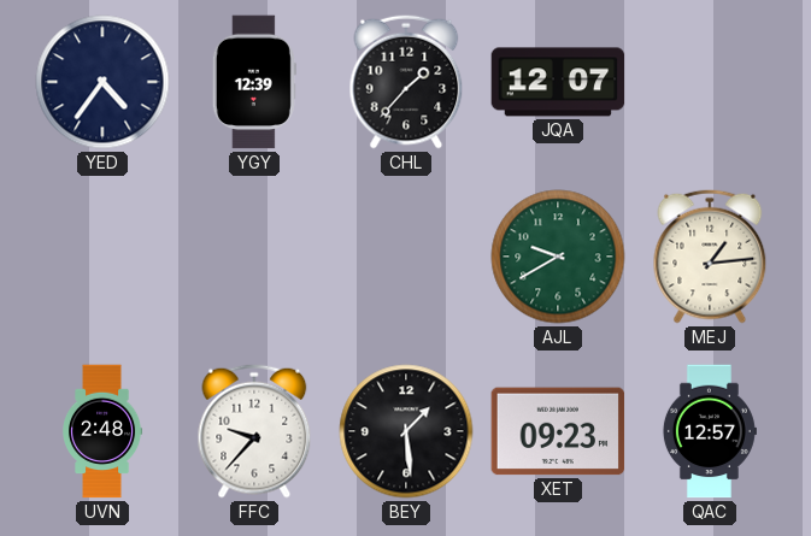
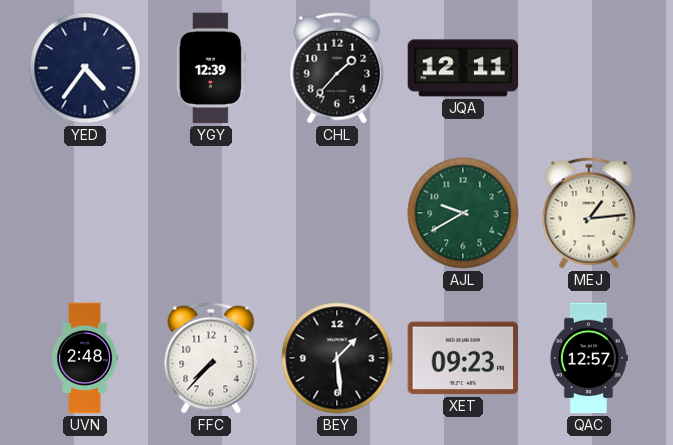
JQA: 12:07 -> 12:11
FFC: 9:37 -> 7:37
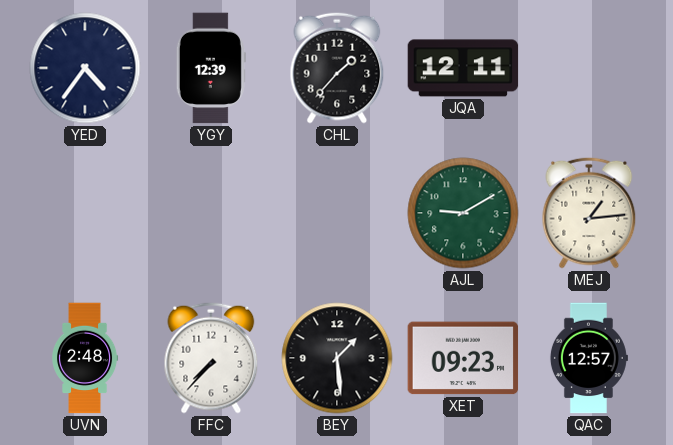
AJL: 9:40 -> 9:10
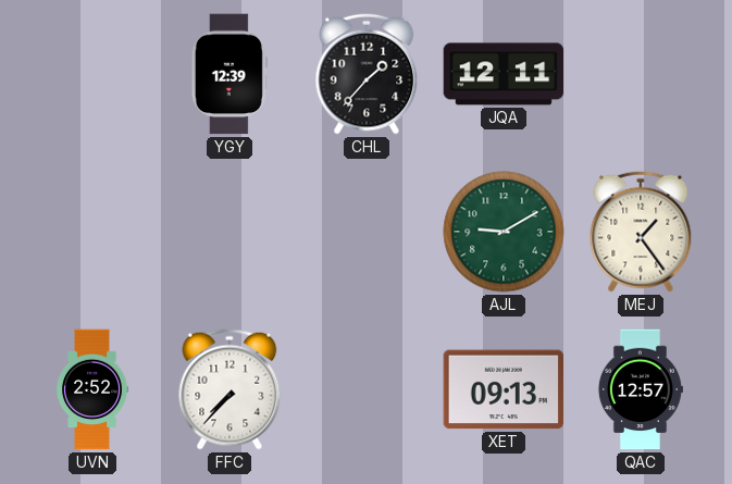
YED: 4:36 -> none
MEJ: 1:14 -> 1:24
UVN: 2:48 -> 2:52
BEY: 1:29 -> none
XET: 09:23 -> 09:13
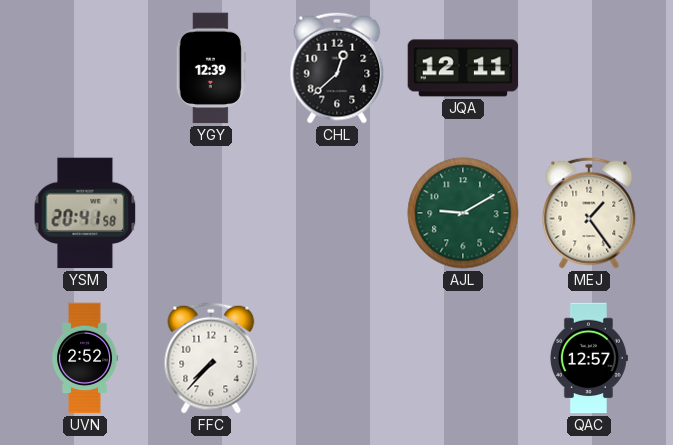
CHL: 1:37 -> 12:38
YSM: none -> 20:41
XET: 09:13 -> none
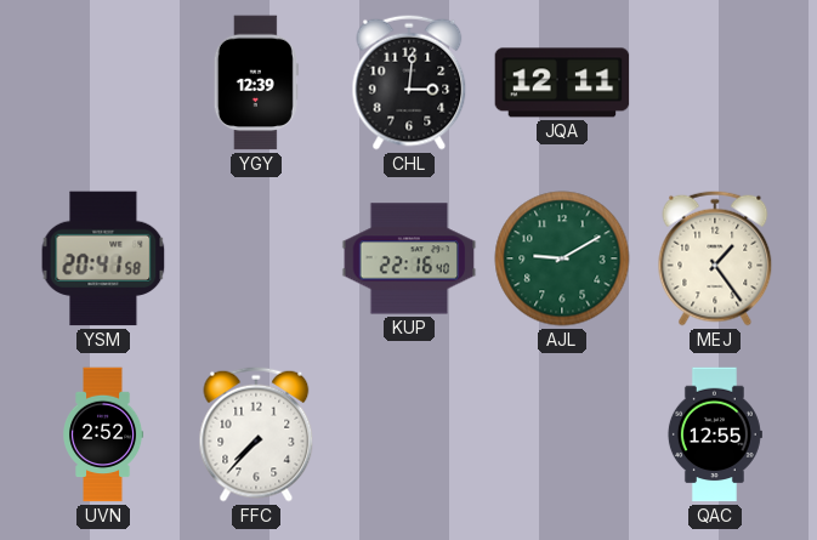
CHL: 12:38 -> 3:01
KUP: none -> 22:16
QAC: 12:57 -> 12:55
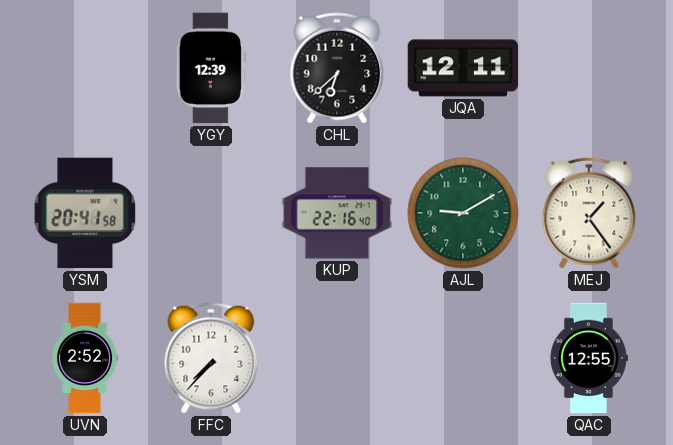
CHL: 3:01 -> 6:38
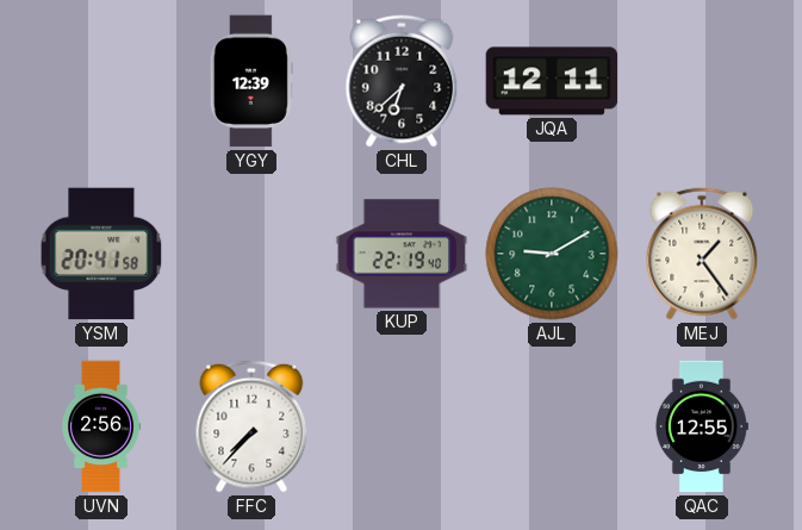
KUP: 22:16 -> 22:19
UVN: 2:52 -> 2:56
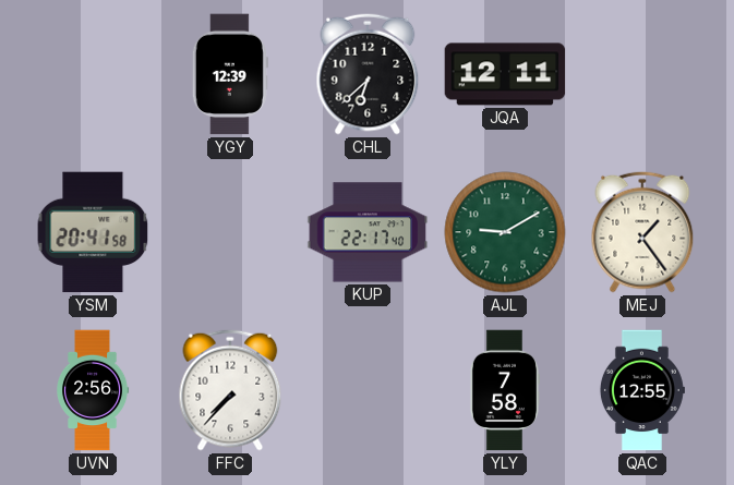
KUP: 22:19 -> 22:17
YLY: none -> 7:58
